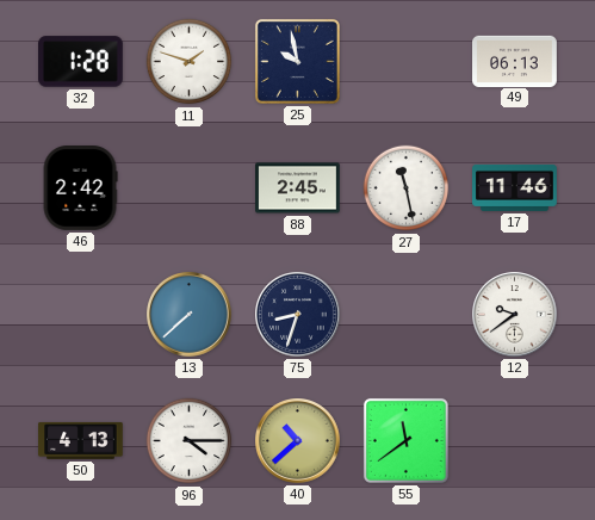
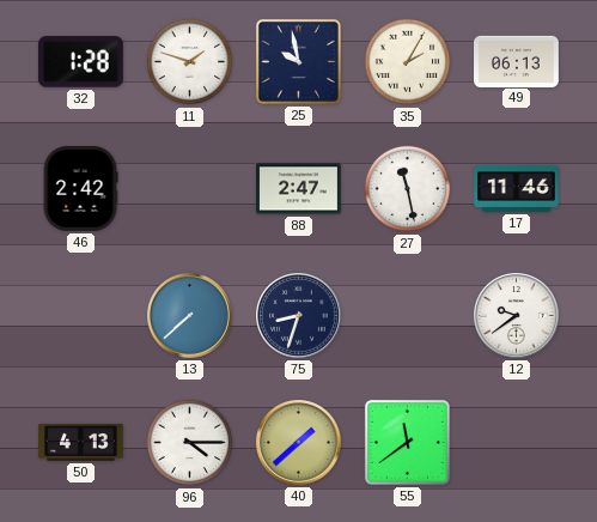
35: none -> 2:05
88: 2:45 -> 2:47
40: 10:38 -> 1:38
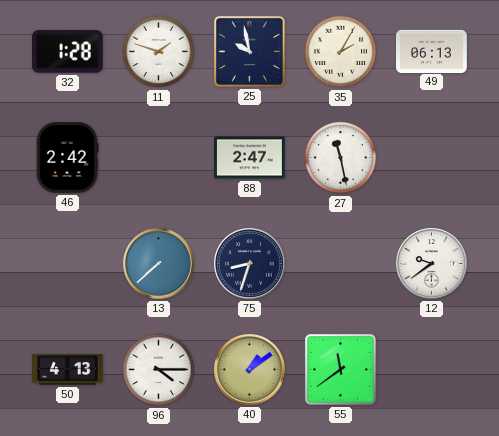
17: 11:46 -> none
40: 1:38 -> 1:09
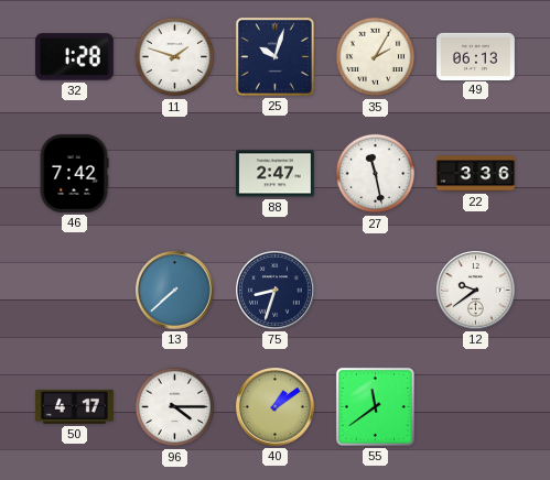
25: 9:58 -> 10:03
46: 2:42 -> 7:42
22: none -> 3:36
50: 4:13 -> 4:17
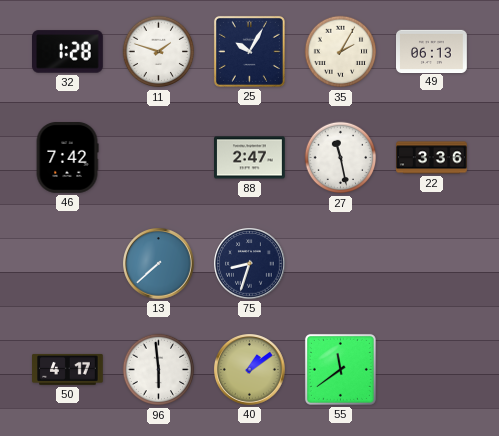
25: 10:03 -> 10:05
12: 9:39 -> none
96: 4:15 -> 5:59
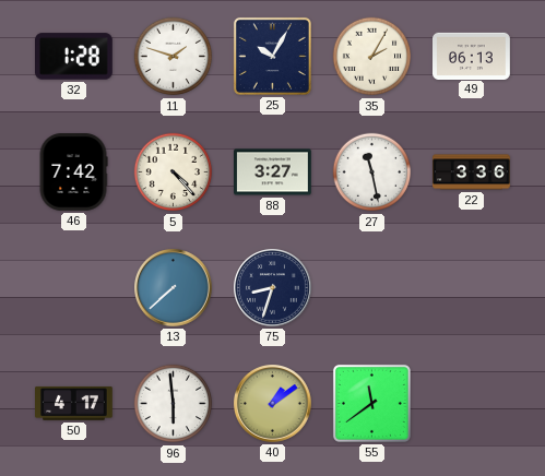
5: none -> 4:23
88: 2:47 -> 3:27
